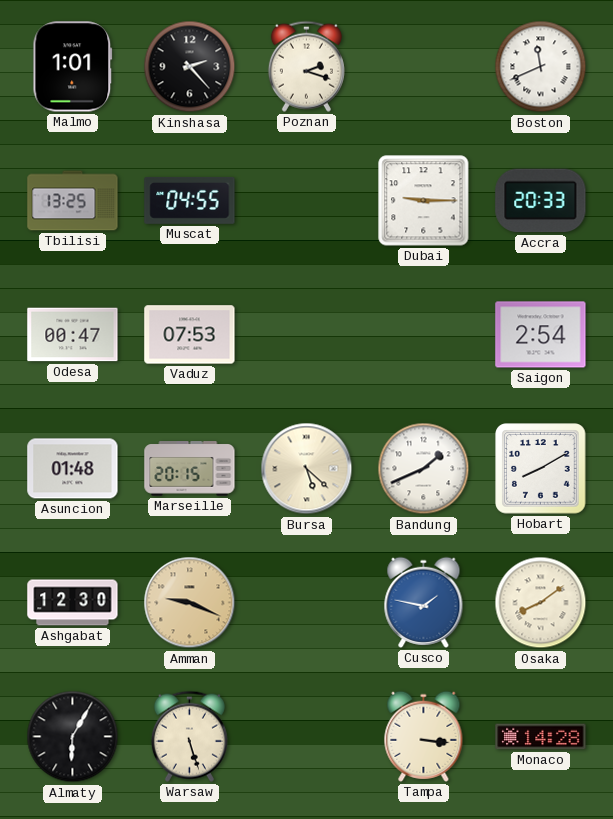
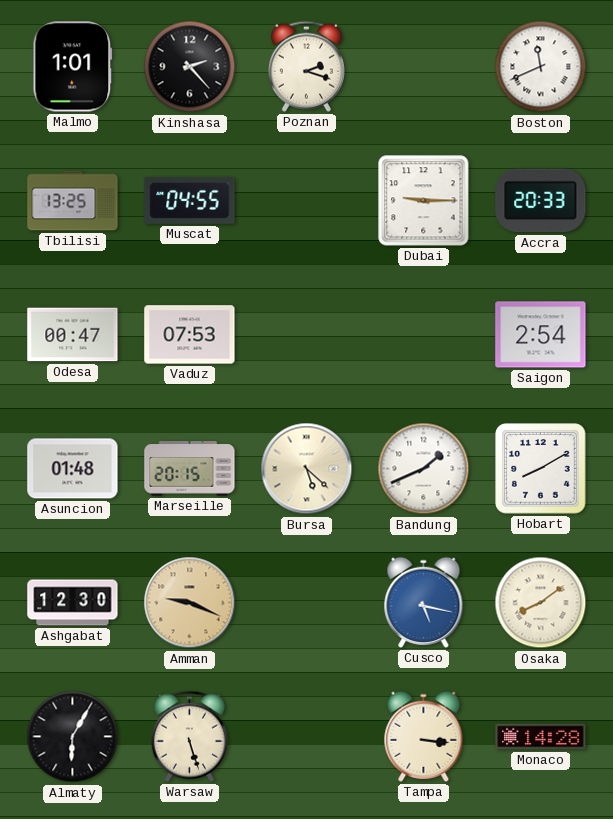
Cusco: 1:47 -> 5:17
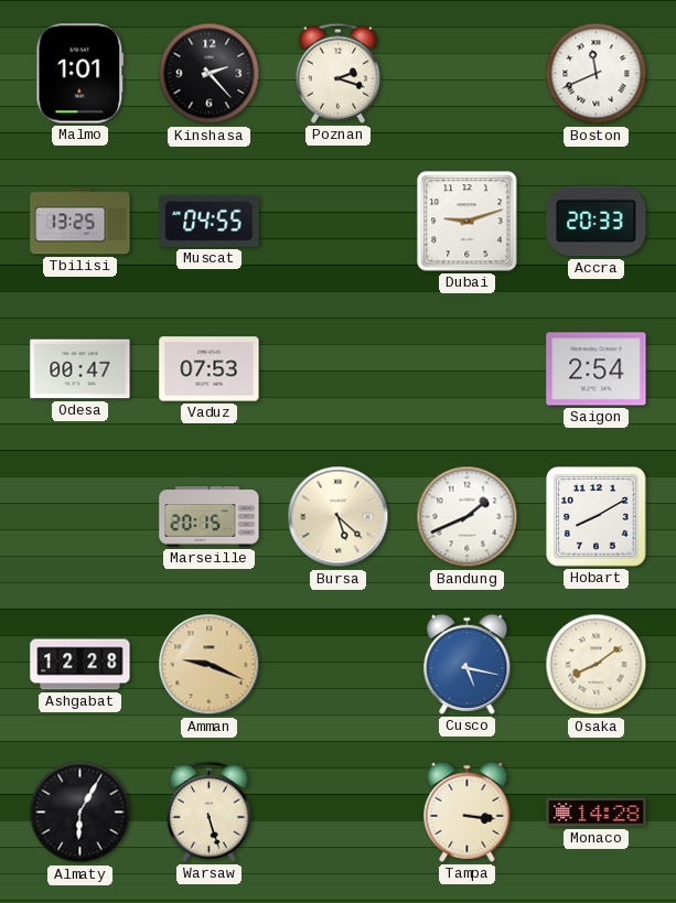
Dubai: 9:15 -> 9:12
Asuncion: 01:48 -> none
Ashgabat: 12:30 -> 12:28
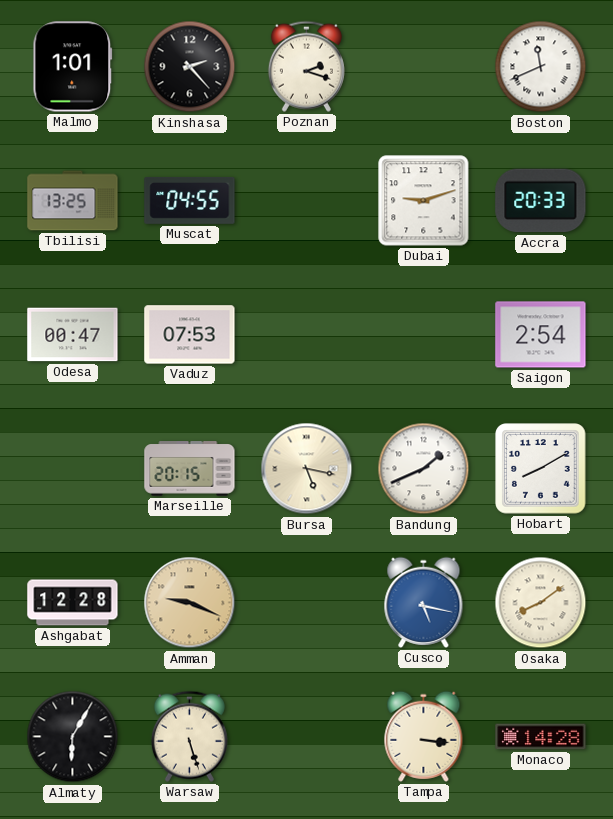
Bursa: 5:22 -> 5:17
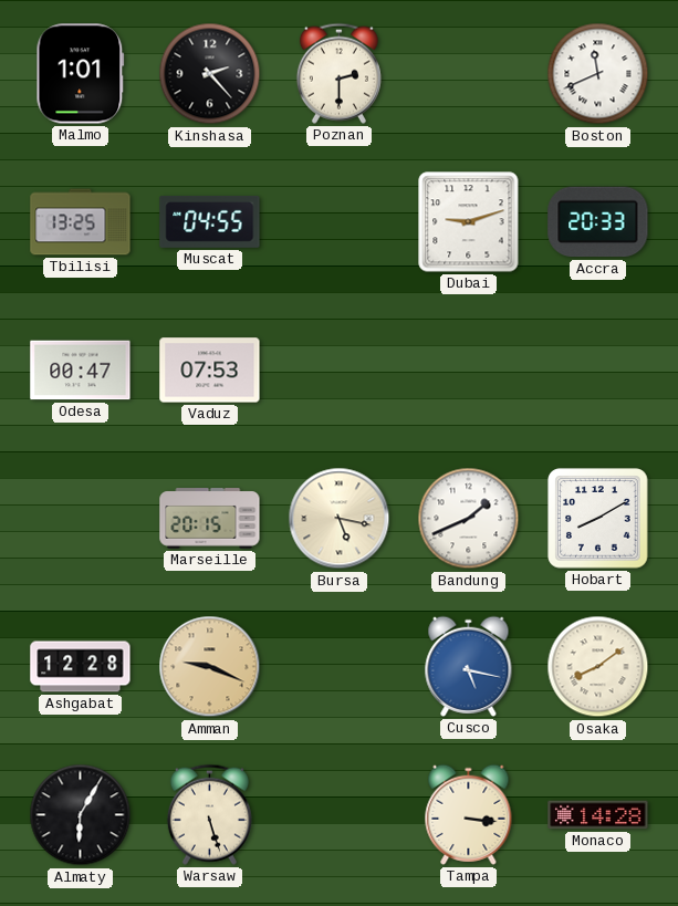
Poznan: 2:18 -> 2:30
Saigon: 2:54 -> none
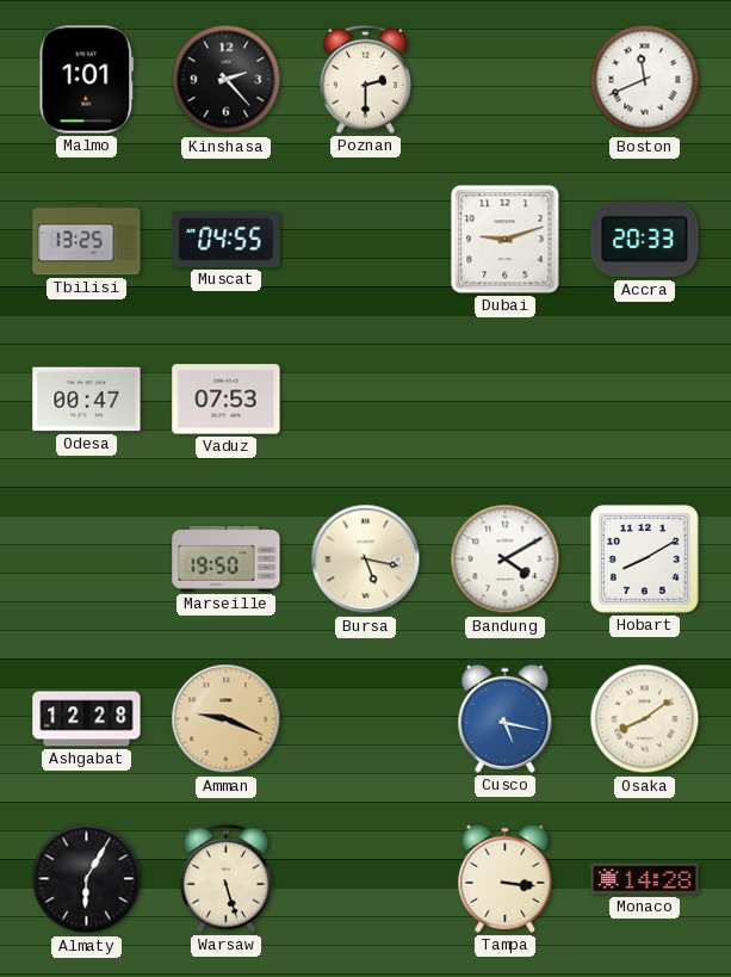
Marseille: 20:15 -> 19:50
Bandung: 1:41 -> 4:10
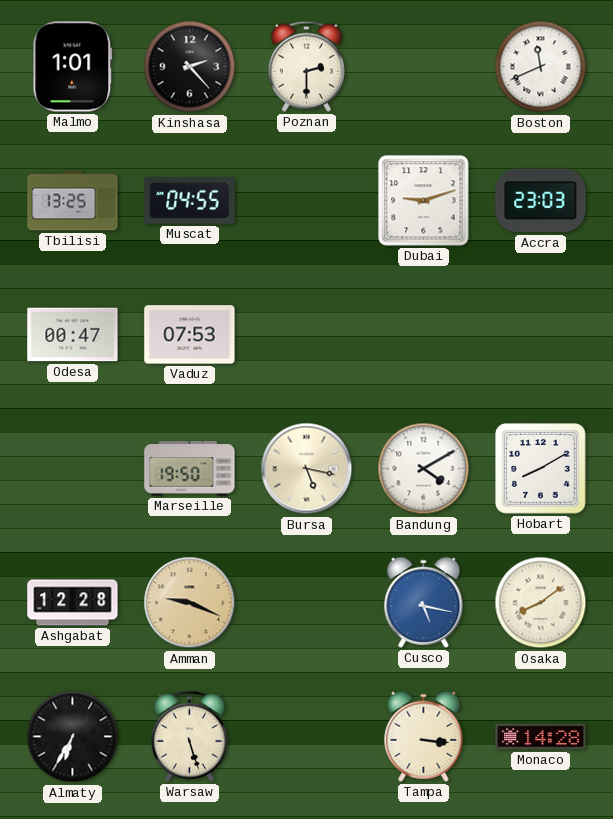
Accra: 20:33 -> 23:03
Almaty: 6:05 -> 6:35
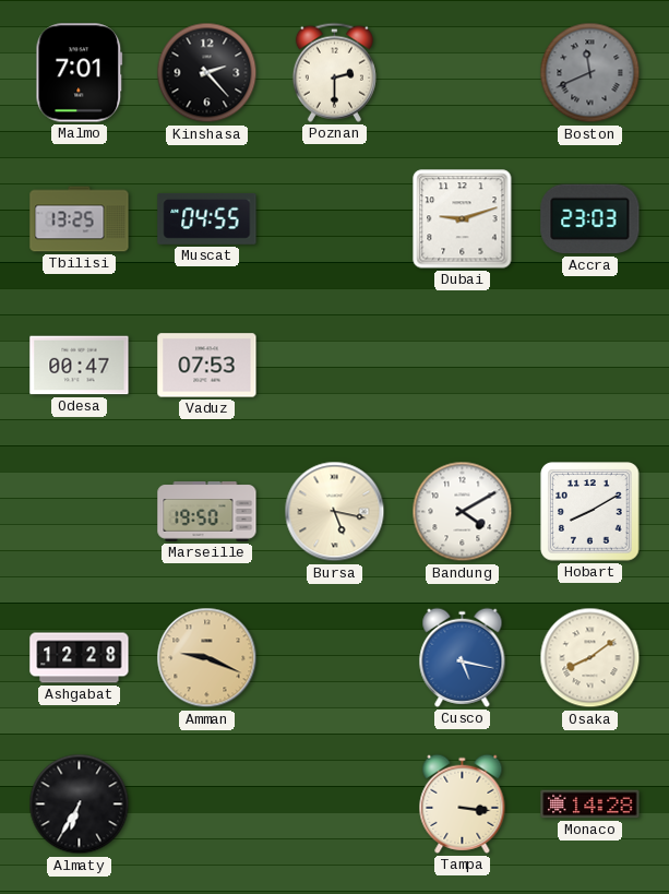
Malmo: 1:01 -> 7:01
Boston dial: white -> grey
Warsaw: 5:27 -> none
